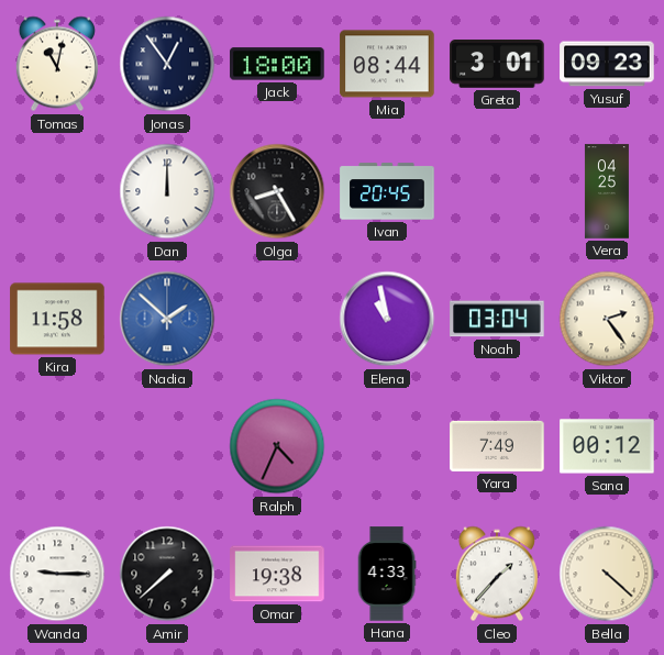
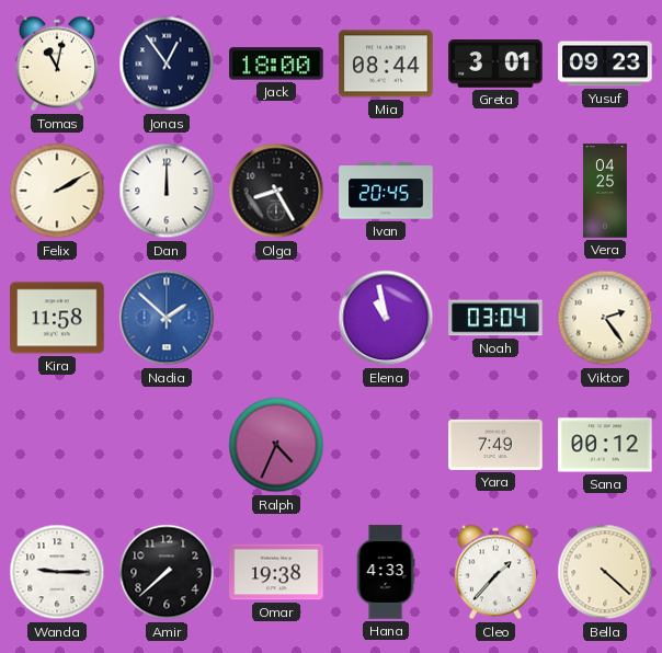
Felix: none -> 2:10
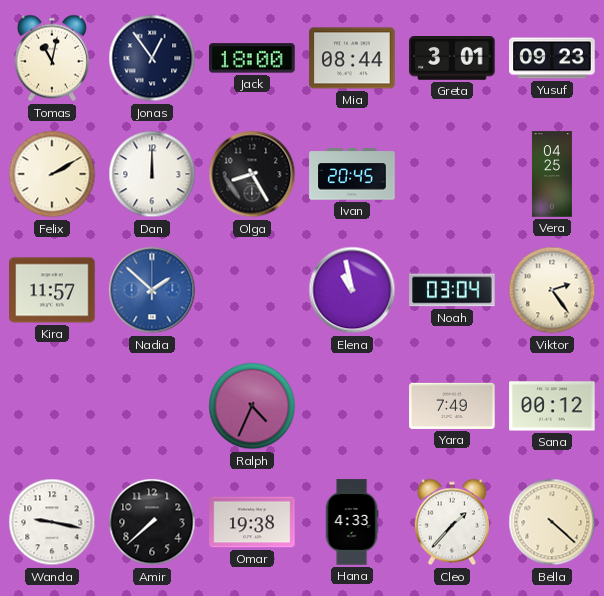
Kira: 11:58 -> 11:57
Wanda: 9:15 -> 9:17
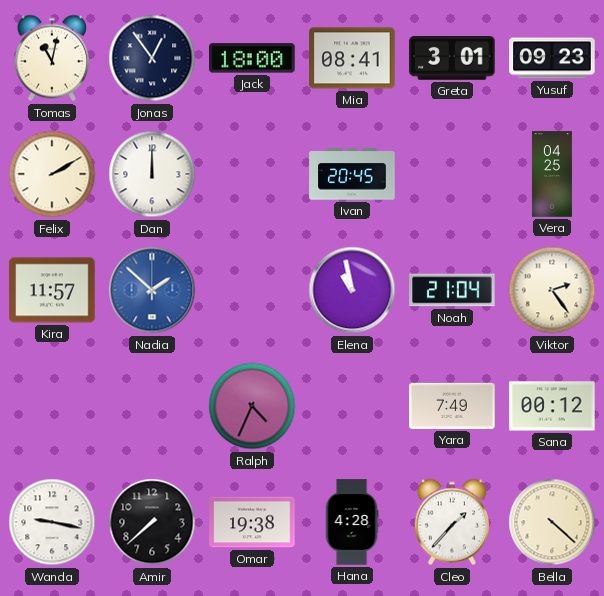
Mia: 08:44 -> 08:41
Olga: 8:25 -> none
Noah: 03:04 -> 21:04
Hana: 4:33 -> 4:28
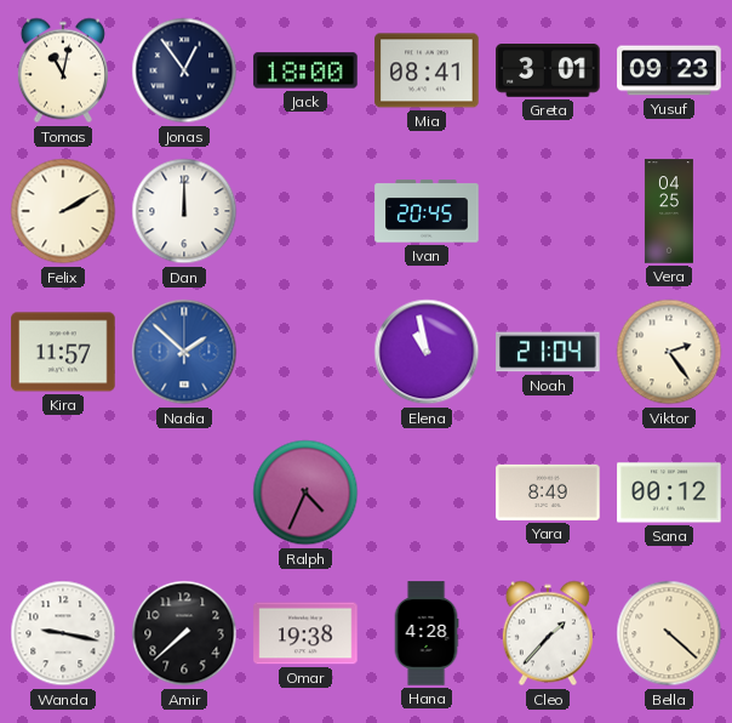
Yara: 7:49 -> 8:49
